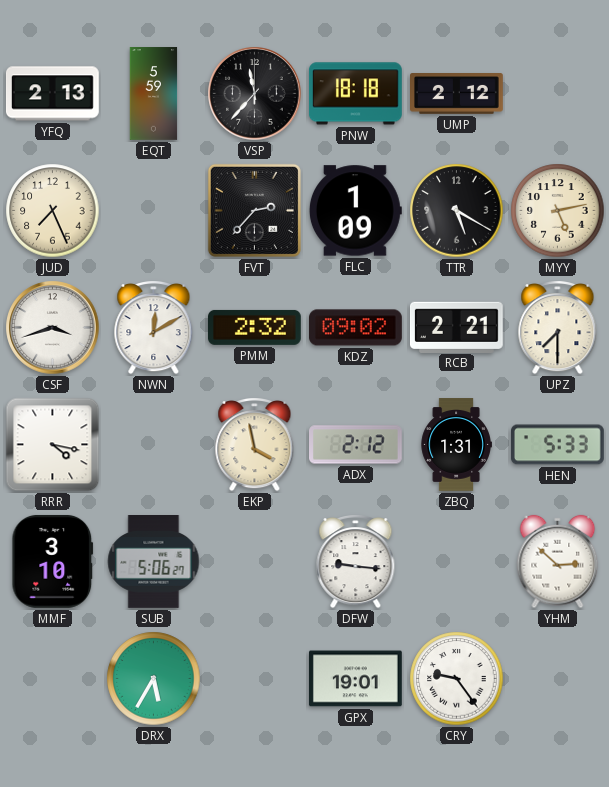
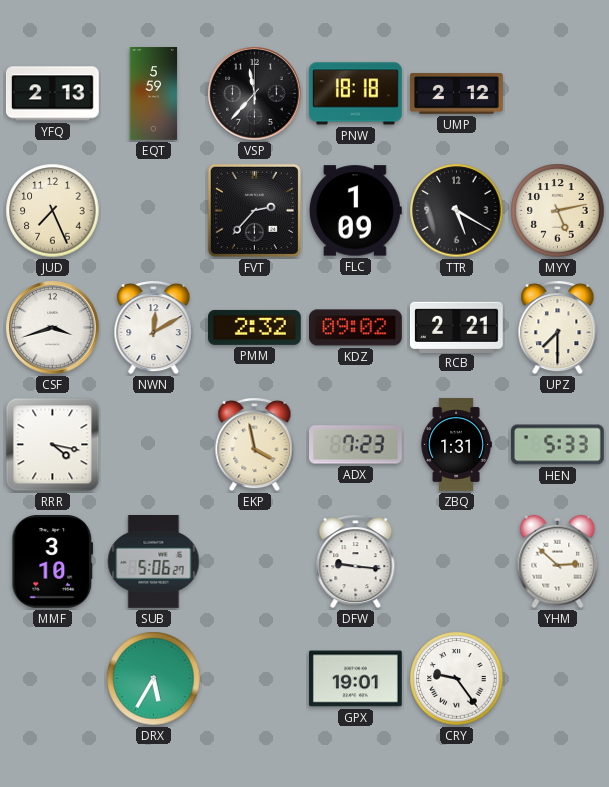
ADX: 2:12 -> 7:23
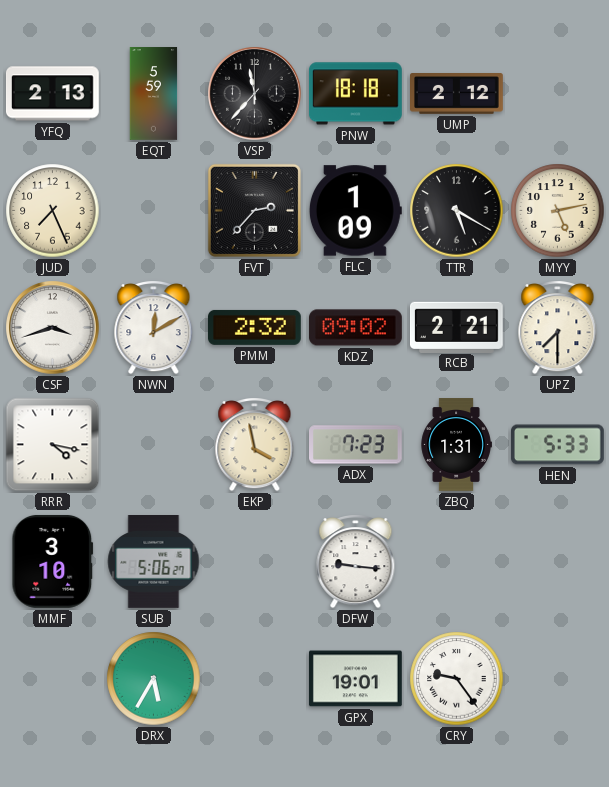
YHM: 2:52 -> none
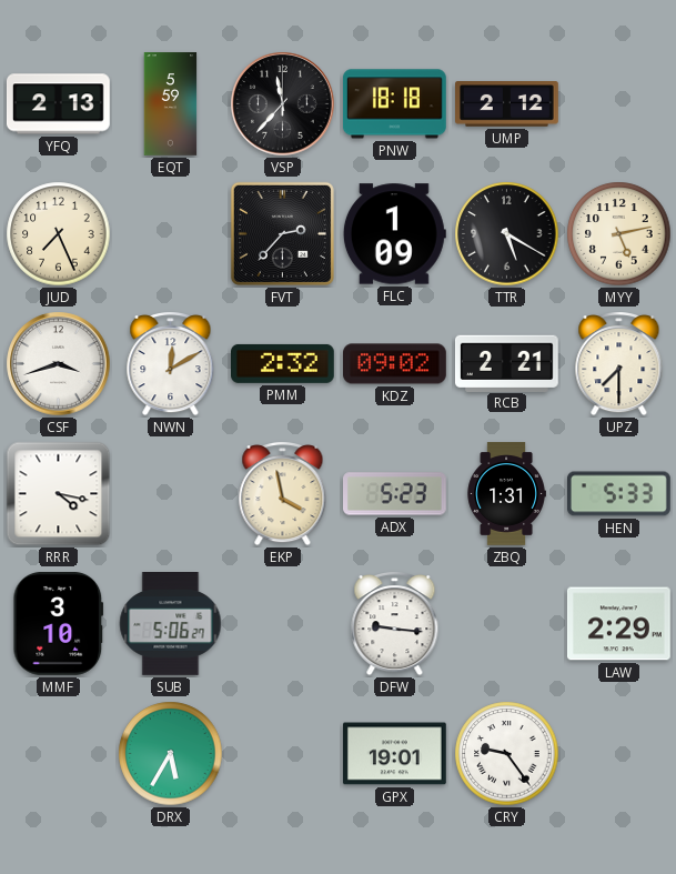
ADX: 7:23 -> 5:23
LAW: none -> 2:29
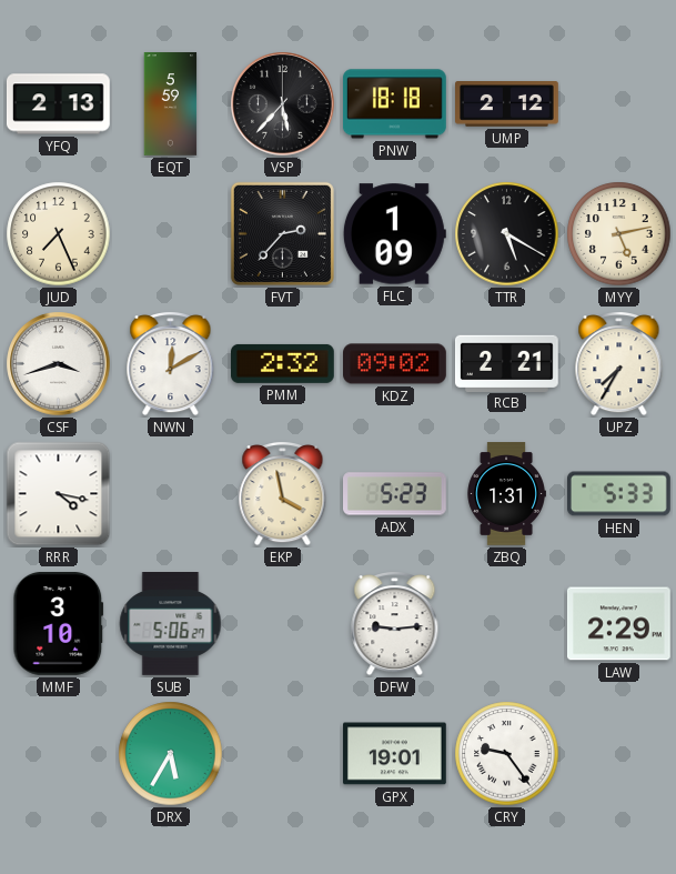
VSP: 11:37 -> 5:37
UPZ: 7:30 -> 7:35
DFW: 9:16 -> 9:14
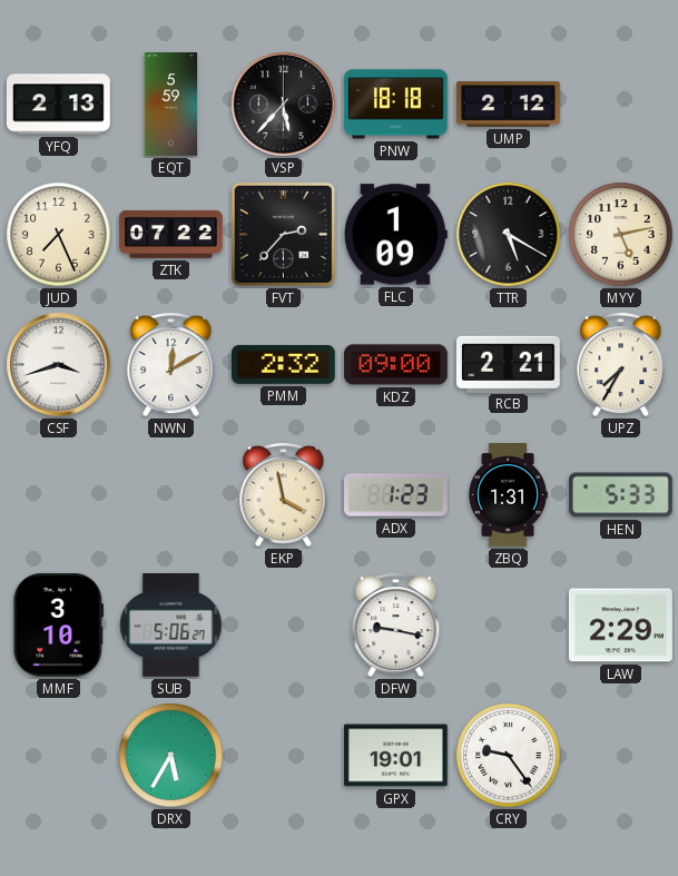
ZTK: none -> 07:22
KDZ: 09:02 -> 09:00
RRR: 4:17 -> none
ADX: 5:23 -> 1:23
DFW: 9:14 -> 9:17
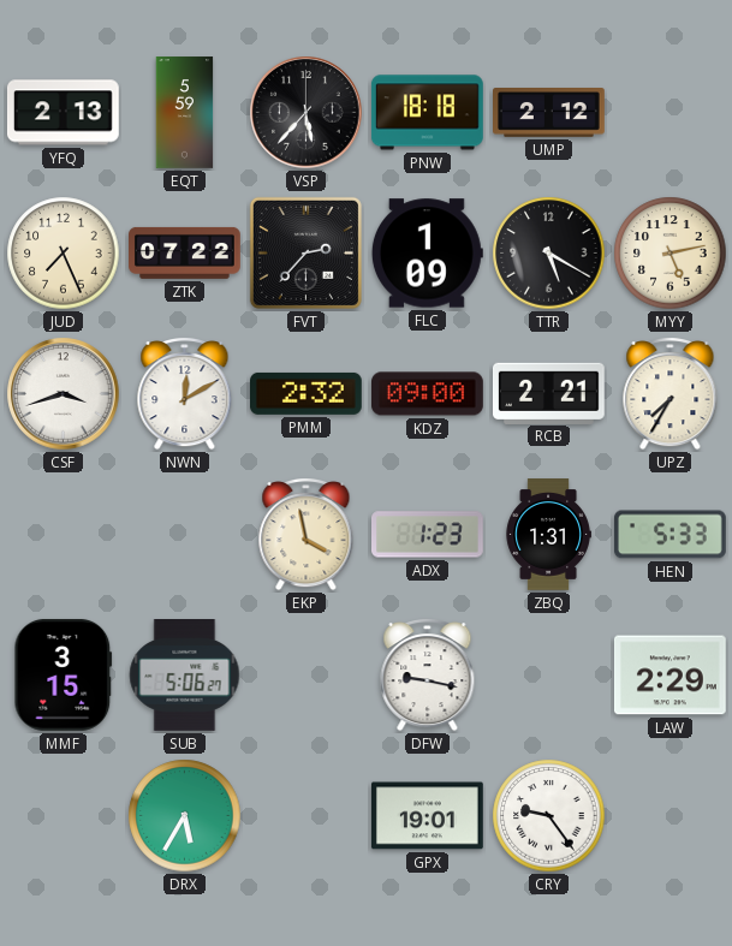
MMF: 3:10 -> 3:15
